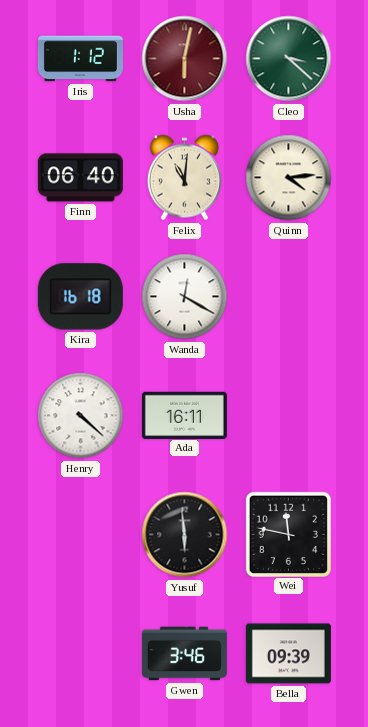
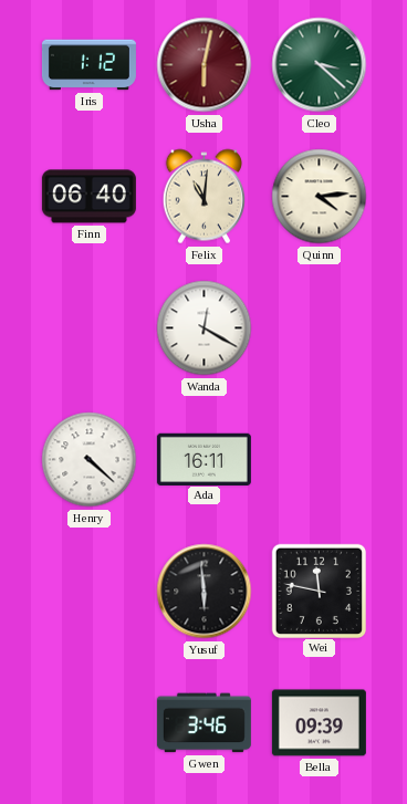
Kira: 16:18 -> none
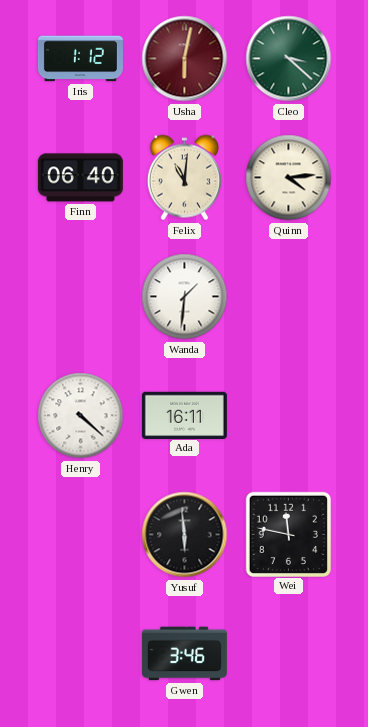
Wanda: 12:20 -> 1:31
Bella: 09:39 -> none
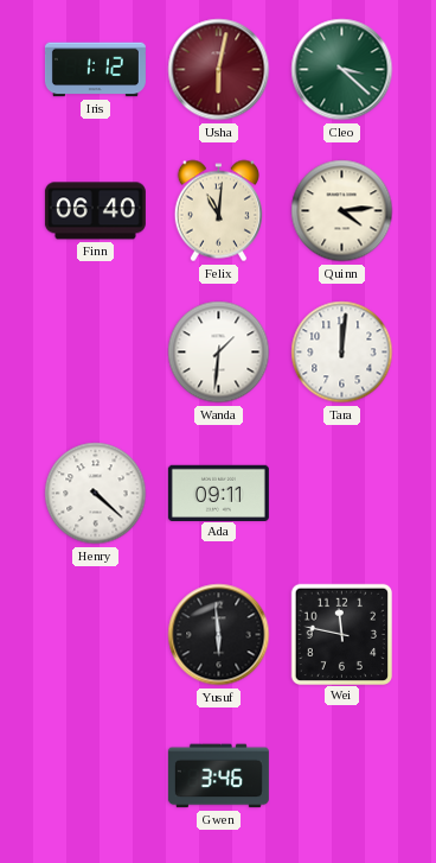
Tara: none -> 12:01
Ada: 16:11 -> 09:11
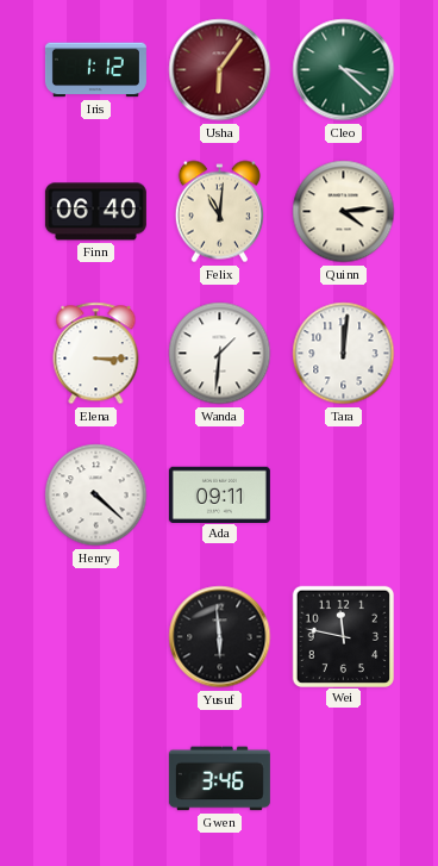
Usha: 6:02 -> 6:06
Elena: none -> 3:15
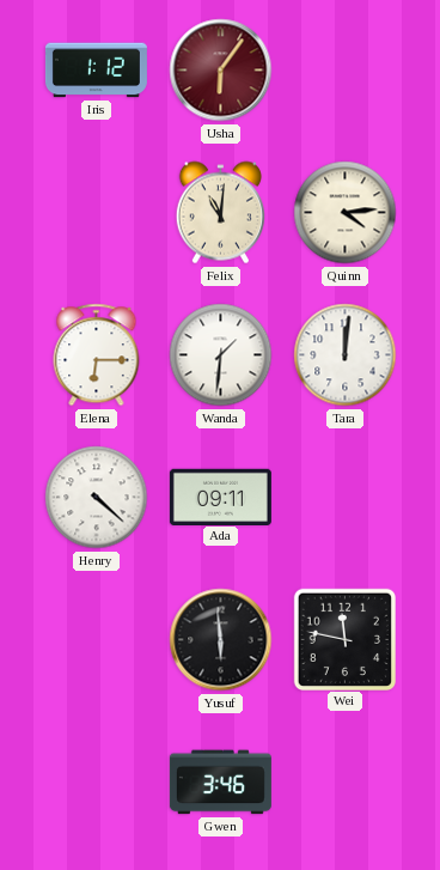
Cleo: 3:22 -> none
Finn: 06:40 -> none
Elena: 3:15 -> 6:15
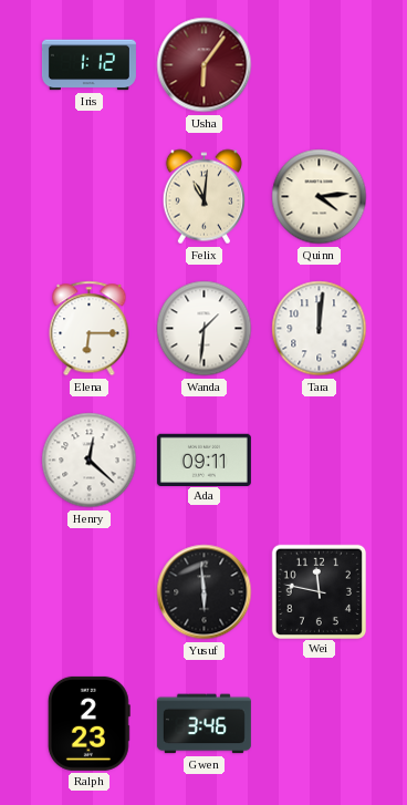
Henry: 4:22 -> 12:22
Ralph: none -> 2:23
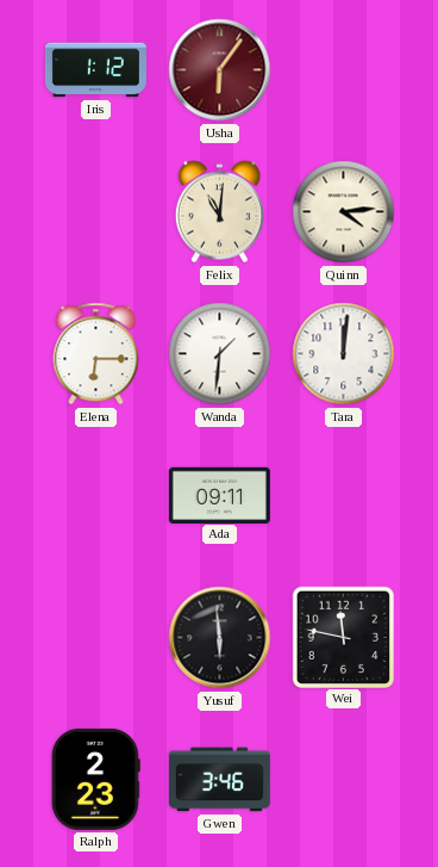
Henry: 12:22 -> none
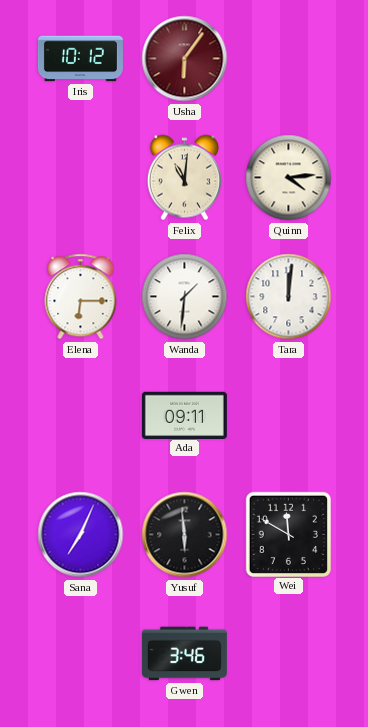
Iris: 1:12 -> 10:12
Sana: none -> 7:04
Wei: 11:47 -> 11:50
Ralph: 2:23 -> none
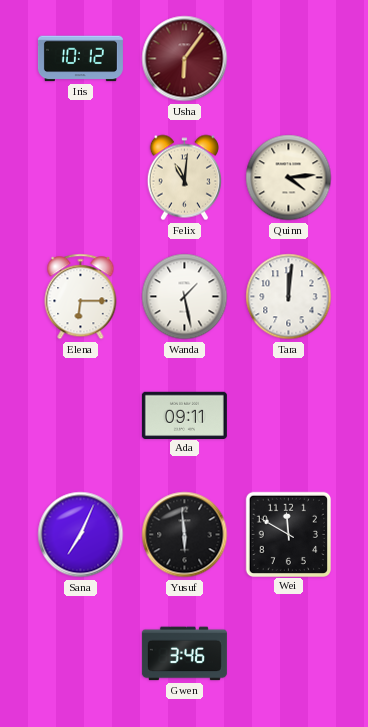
Wanda: 1:31 -> 1:28
